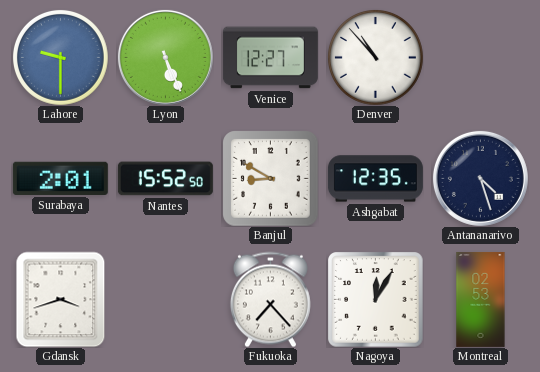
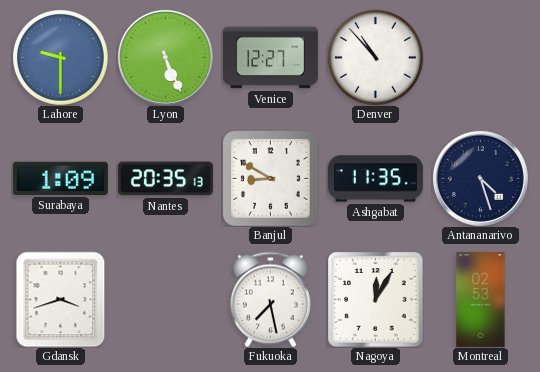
Surabaya: 2:01 -> 1:09
Nantes: 15:52 -> 20:35
Ashgabat: 12:35 -> 11:35
Fukuoka: 7:23 -> 7:28
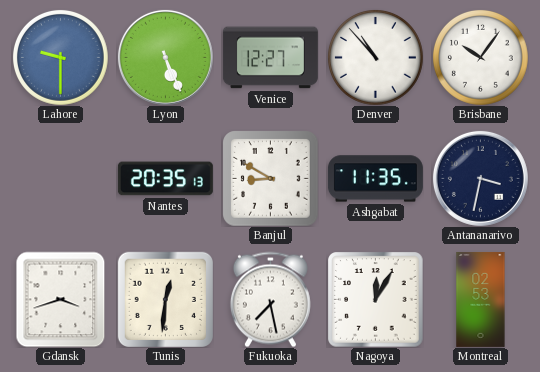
Brisbane: none -> 10:06
Surabaya: 1:09 -> none
Antananarivo: 4:27 -> 3:32
Tunis: none -> 12:31
